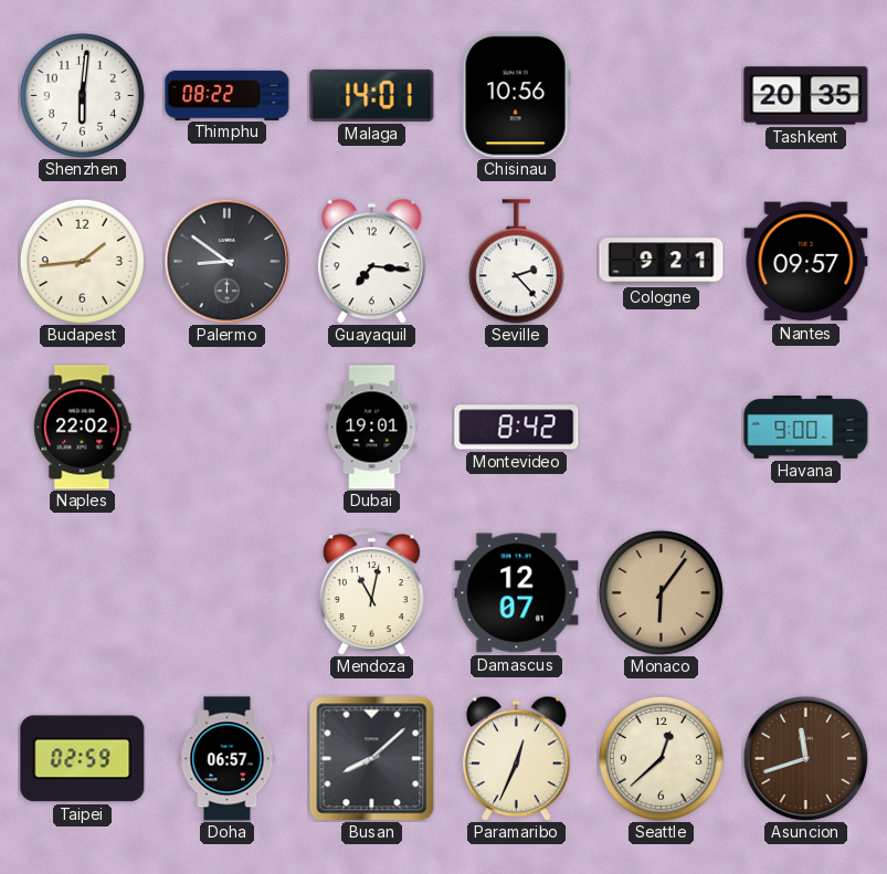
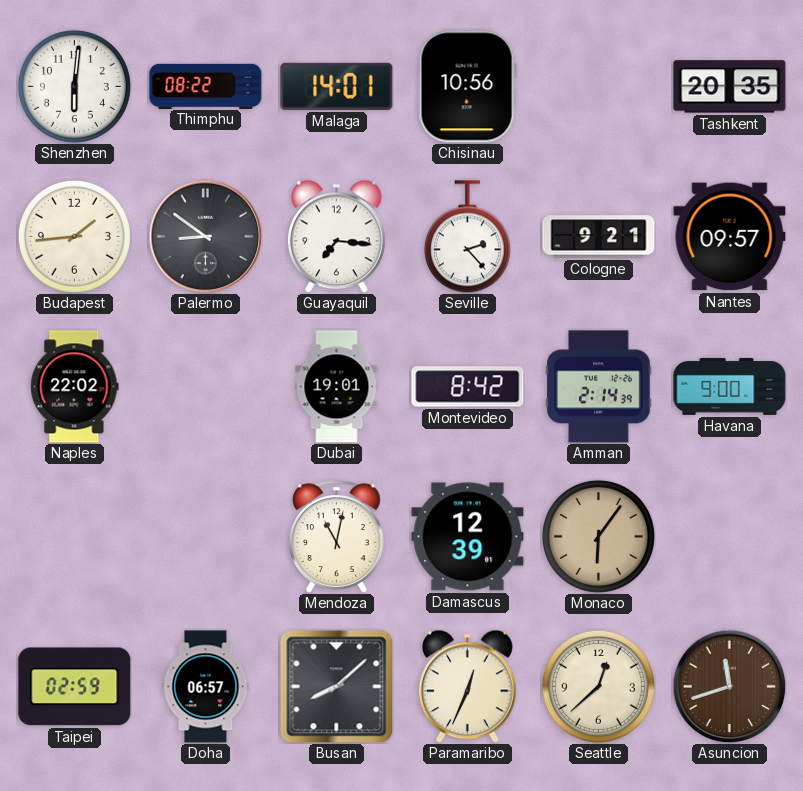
Amman: none -> 2:14
Damascus: 12:07 -> 12:39
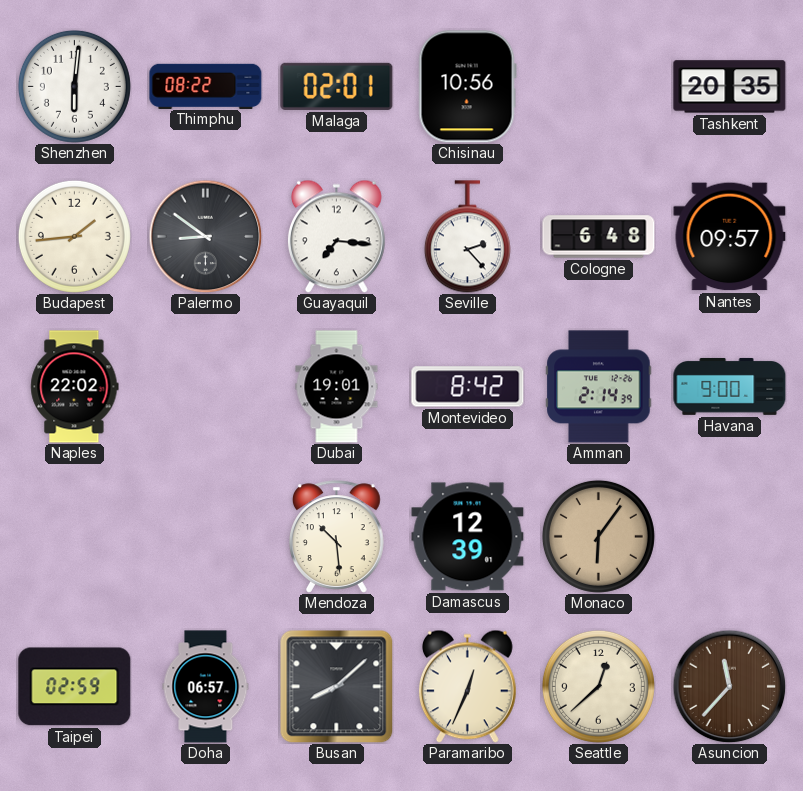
Malaga: 14:01 -> 02:01
Cologne: 9:21 -> 6:48
Mendoza: 11:02 -> 10:29
Asuncion: 11:42 -> 11:37
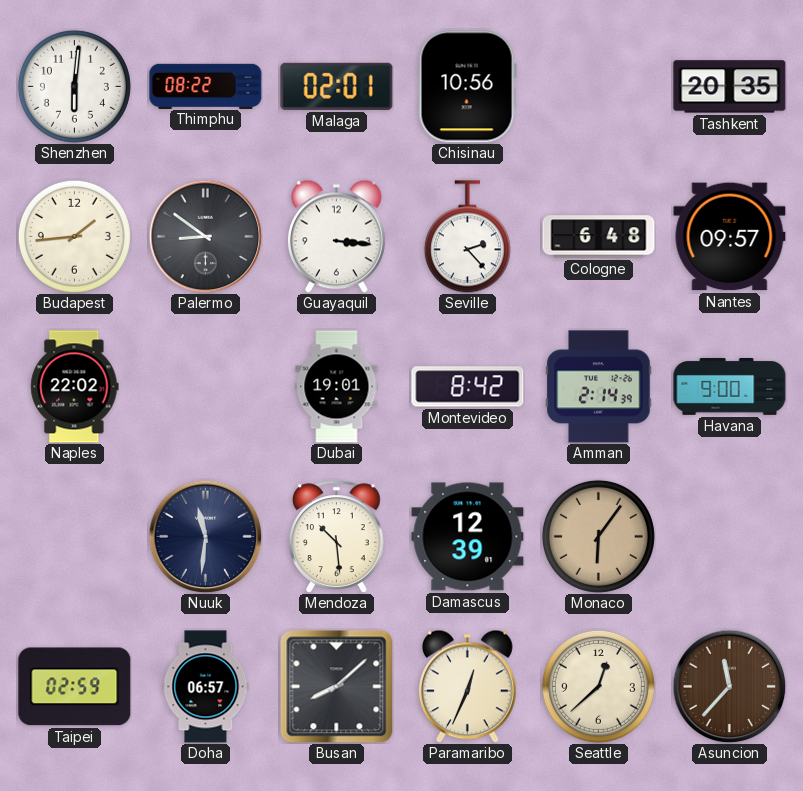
Guayaquil: 7:16 -> 3:16
Nuuk: none -> 11:31
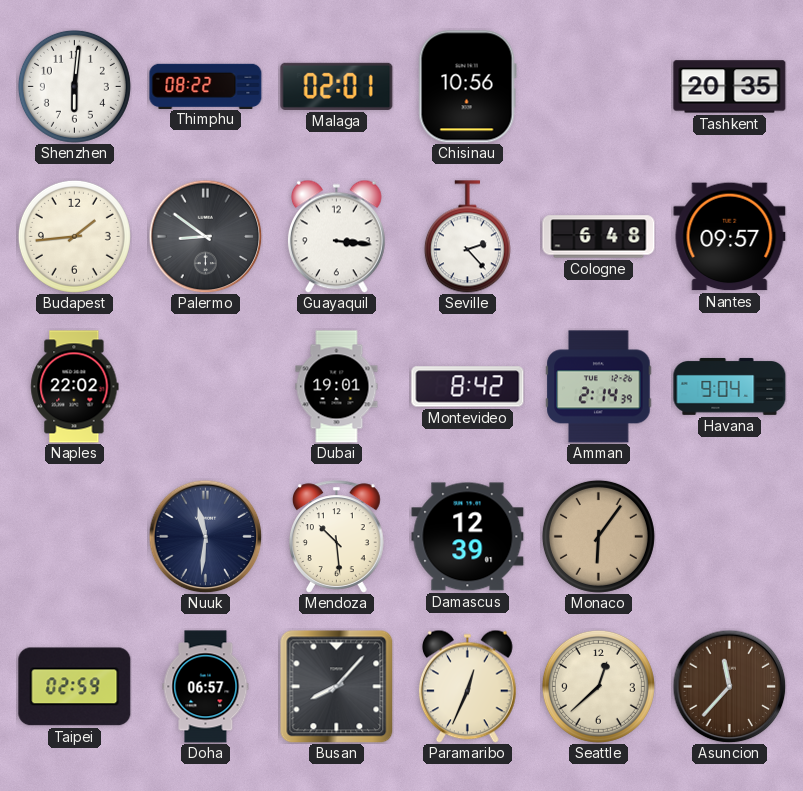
Havana: 9:00 -> 9:04
Busan: 8:08 -> 8:07
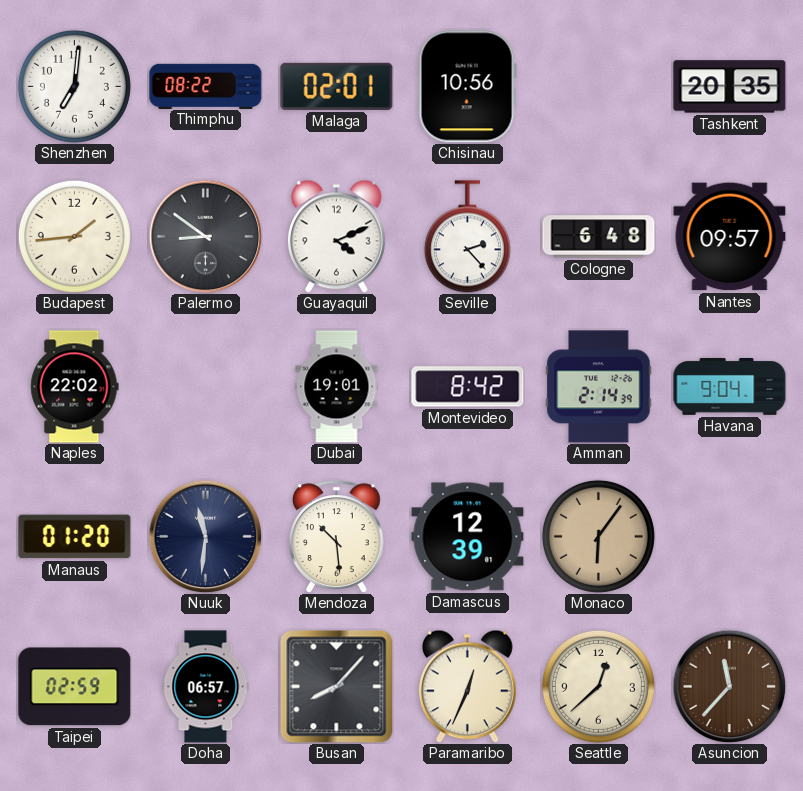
Shenzhen: 6:01 -> 7:01
Guayaquil: 3:16 -> 4:11
Manaus: none -> 01:20
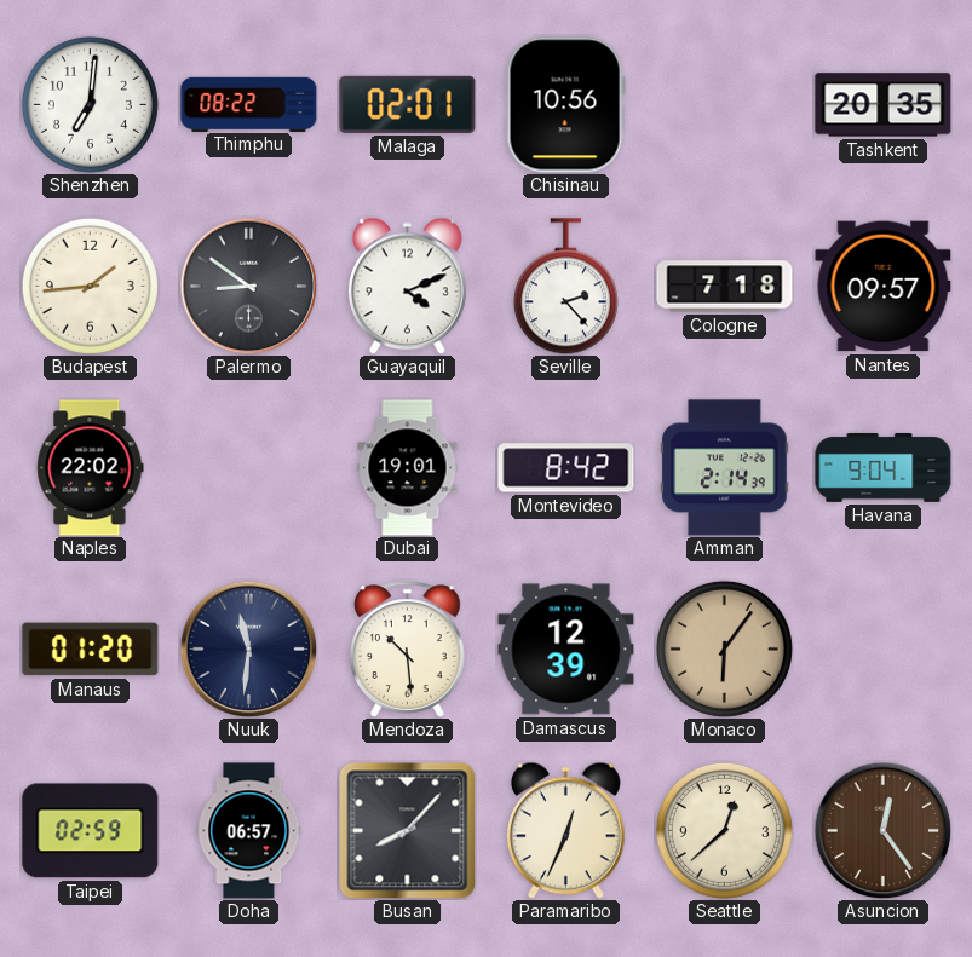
Cologne: 6:48 -> 7:18
Asuncion: 11:37 -> 12:24
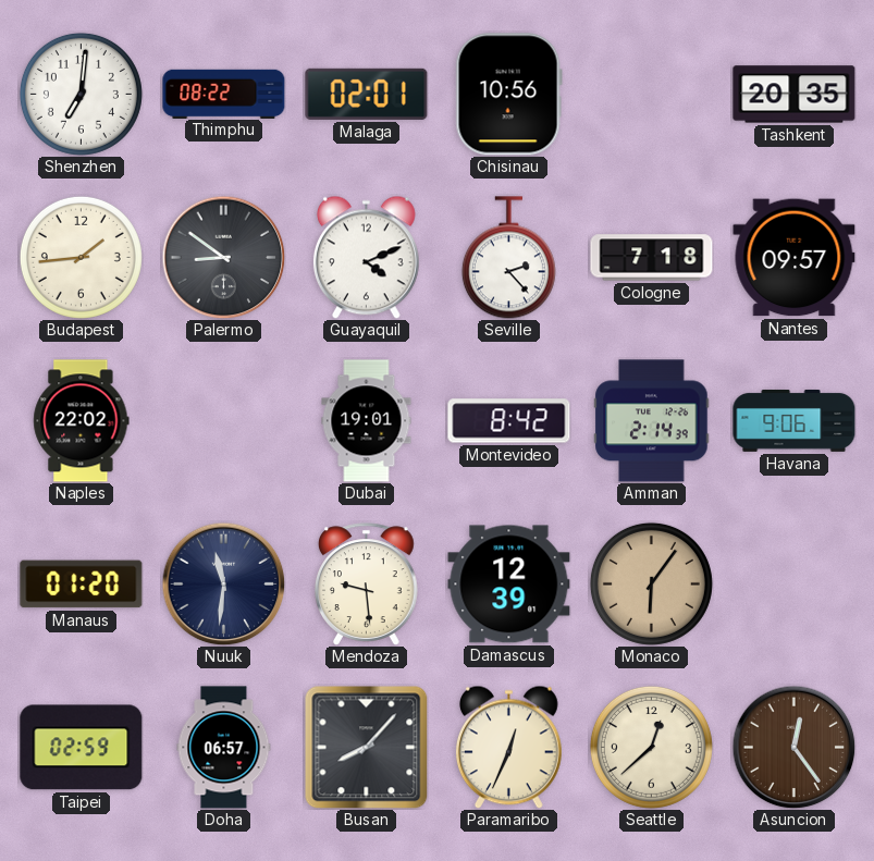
Havana: 9:04 -> 9:06
Mendoza: 10:29 -> 9:29
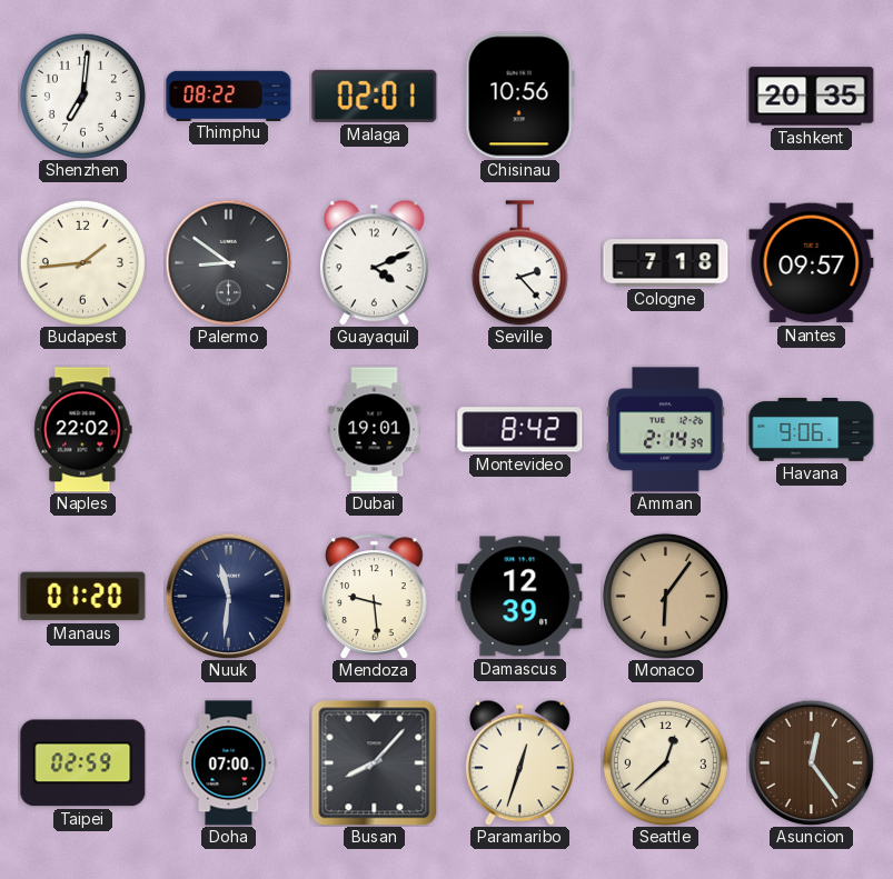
Doha: 06:57 -> 07:00
Paramaribo: 12:34 -> 12:33
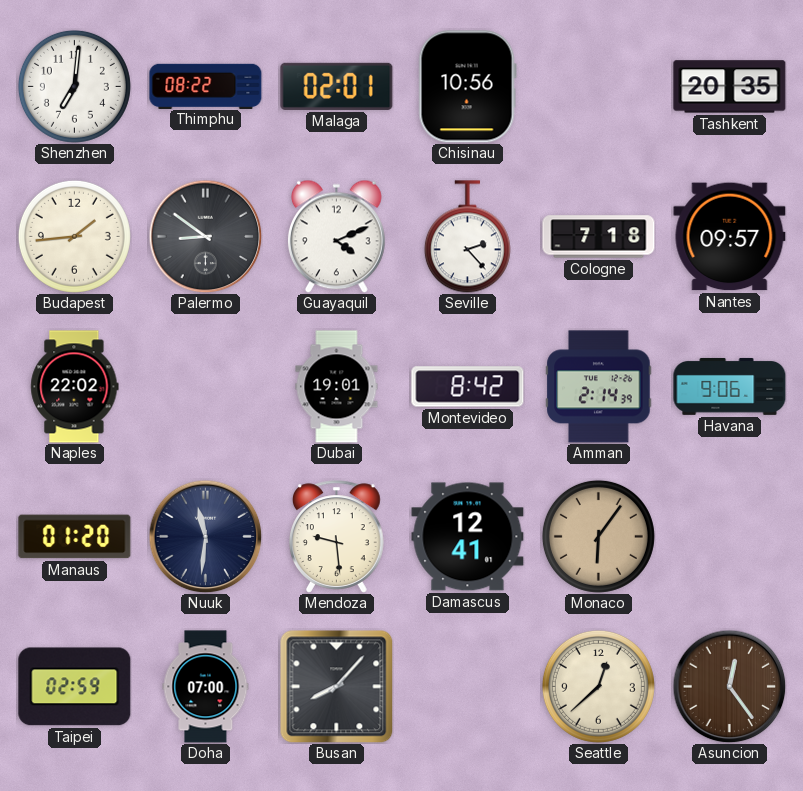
Damascus: 12:39 -> 12:41
Paramaribo: 12:33 -> none
